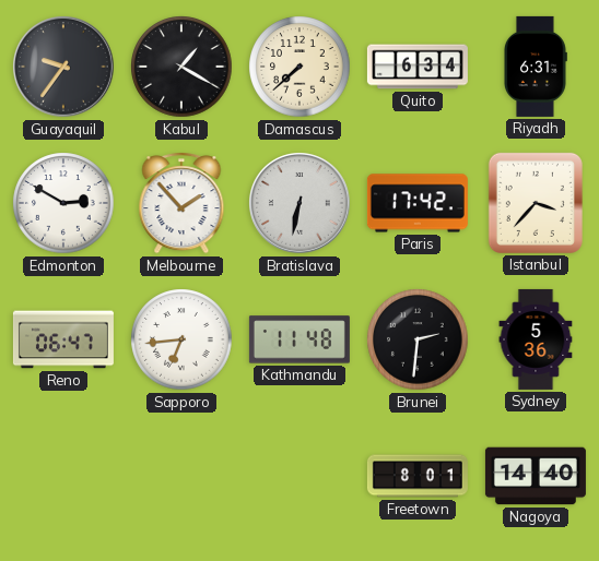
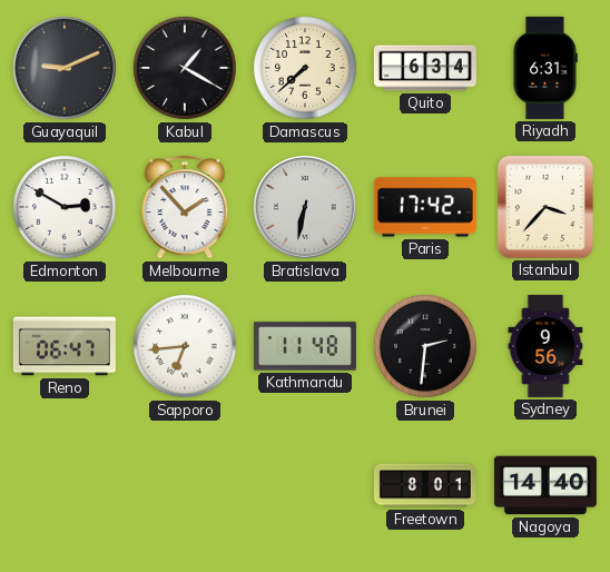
Guayaquil: 9:36 -> 9:11
Sydney: 5:36 -> 9:56
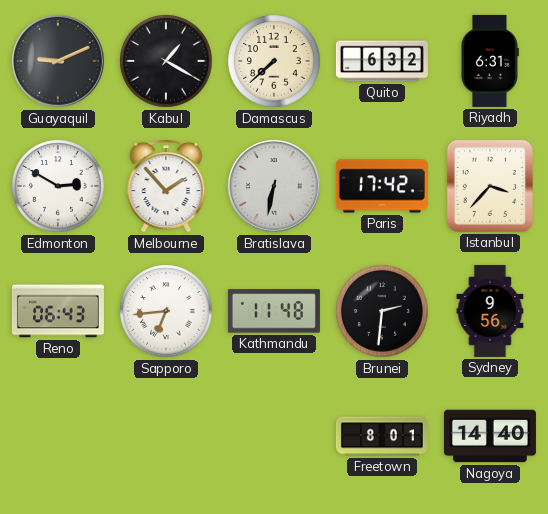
Quito: 6:34 -> 6:32
Reno: 06:47 -> 06:43
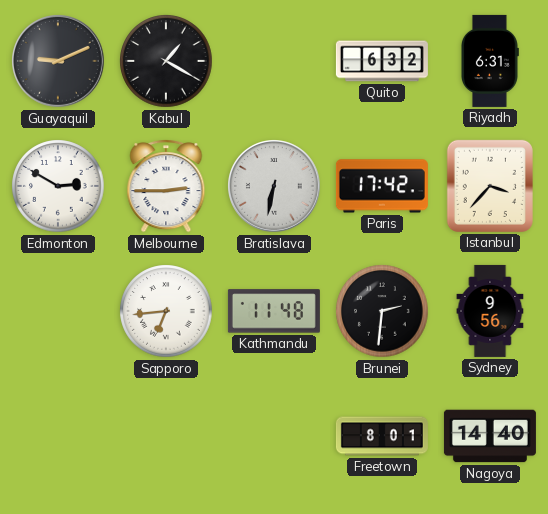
Damascus: 7:38 -> none
Melbourne: 1:53 -> 2:45
Reno: 06:43 -> none
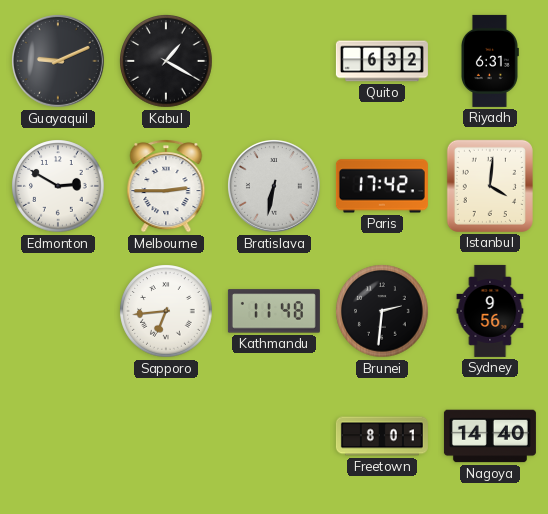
Istanbul: 3:37 -> 4:01
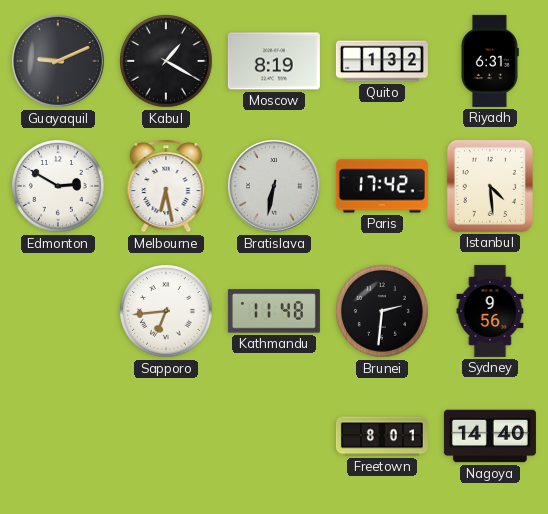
Moscow: none -> 8:19
Quito: 6:32 -> 1:32
Melbourne: 2:45 -> 6:28
Istanbul: 4:01 -> 4:29
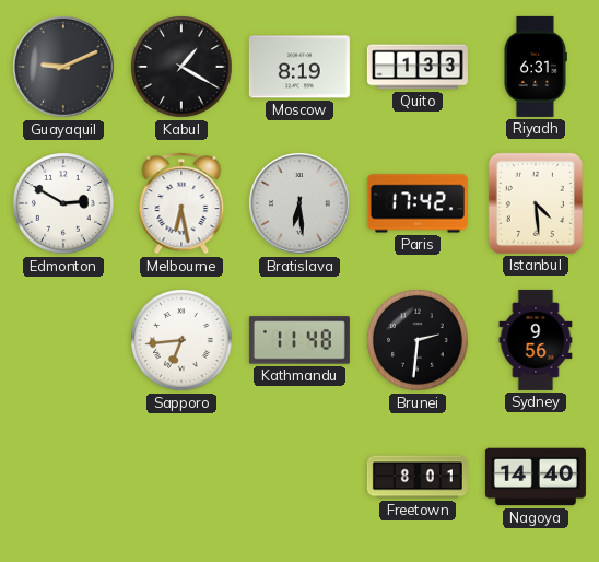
Quito: 1:32 -> 1:33
Bratislava: 6:32 -> 6:29
